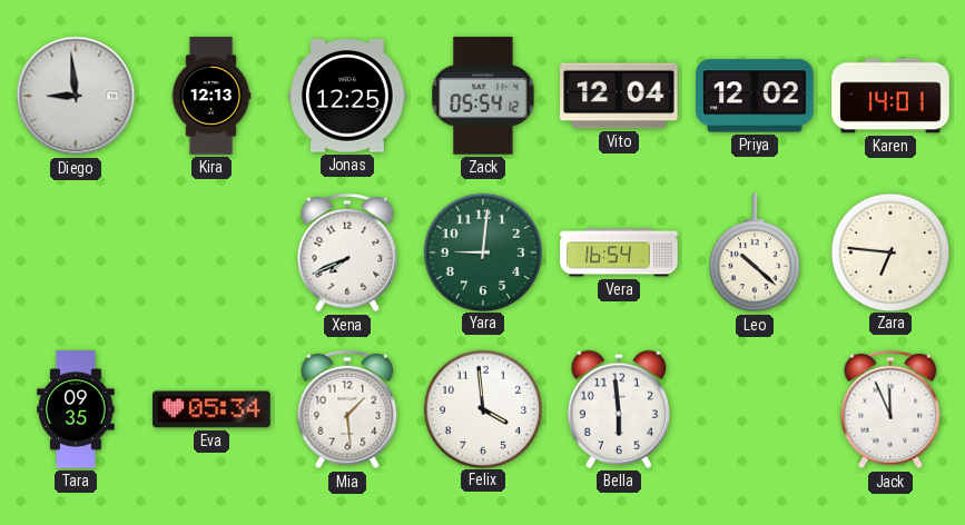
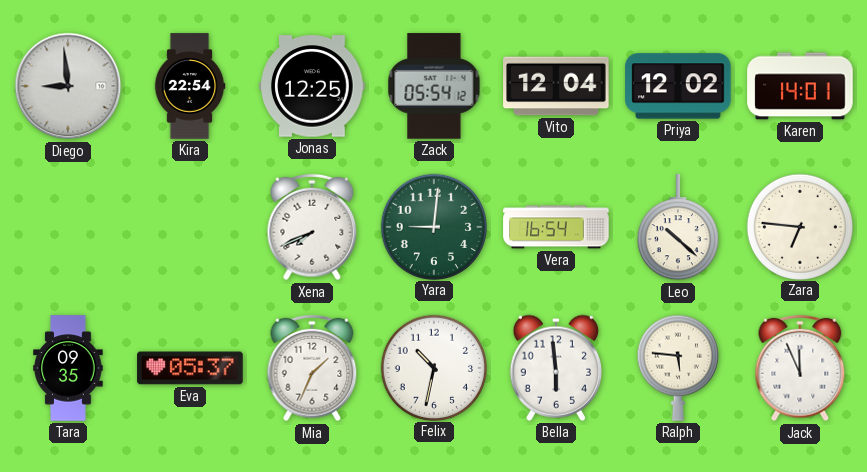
Kira: 12:13 -> 22:54
Eva: 05:34 -> 05:37
Mia: 1:29 -> 1:34
Felix: 3:59 -> 10:32
Ralph: none -> 5:46
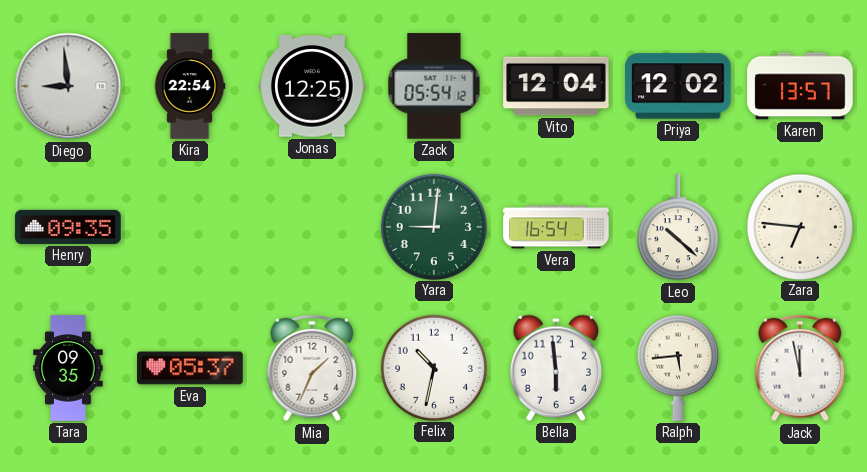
Karen: 14:01 -> 13:57
Henry: none -> 09:35
Xena: 7:41 -> none
Ralph: 5:46 -> 5:44
Jack: 11:56 -> 11:58
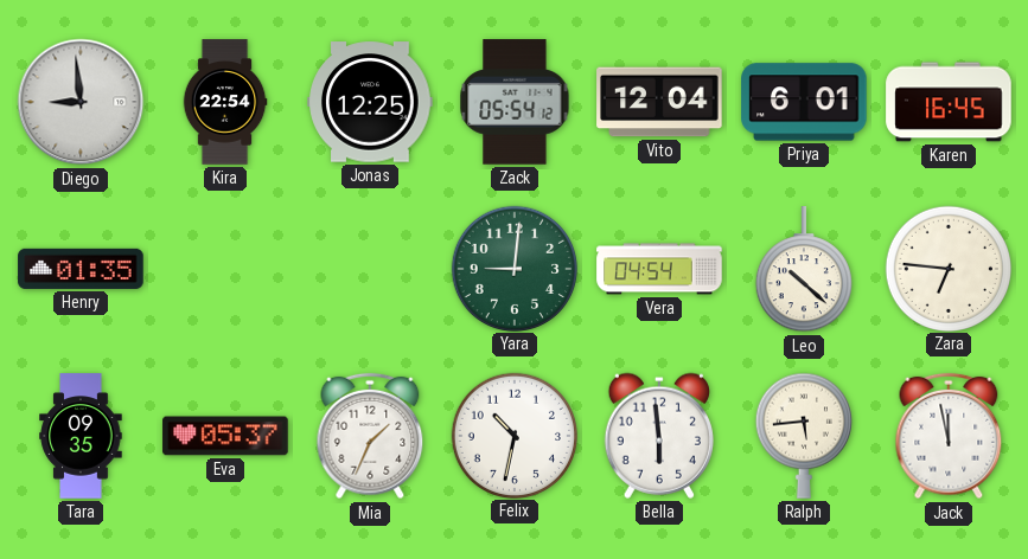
Priya: 12:02 -> 6:01
Karen: 13:57 -> 16:45
Henry: 09:35 -> 01:35
Vera: 16:54 -> 04:54
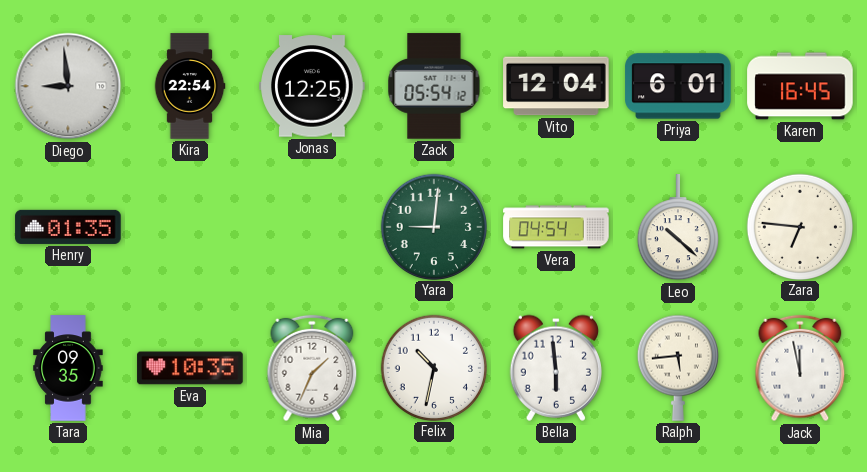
Eva: 05:37 -> 10:35
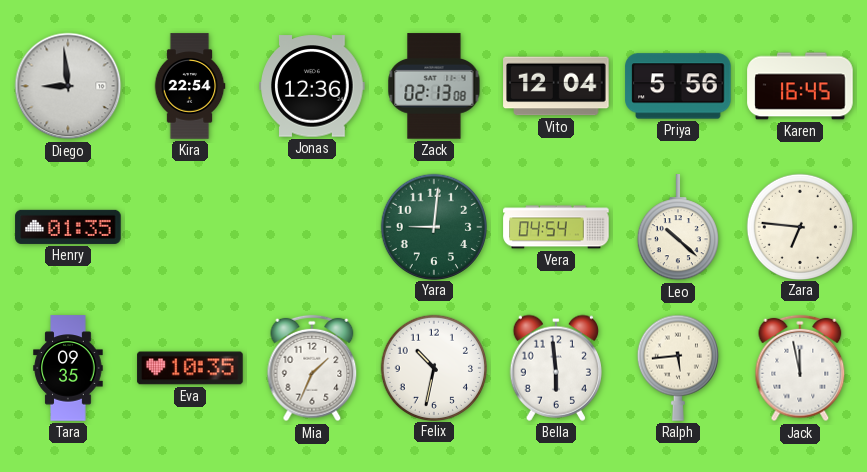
Jonas: 12:25 -> 12:36
Zack: 05:54 -> 02:13
Priya: 6:01 -> 5:56
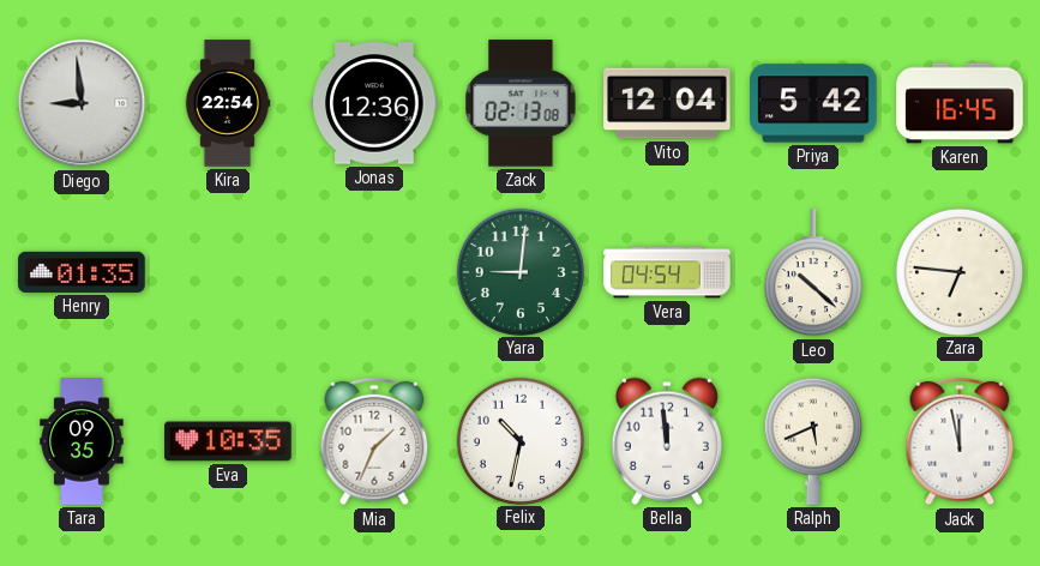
Priya: 5:56 -> 5:42
Bella: 5:59 -> 11:59
Ralph: 5:44 -> 5:41
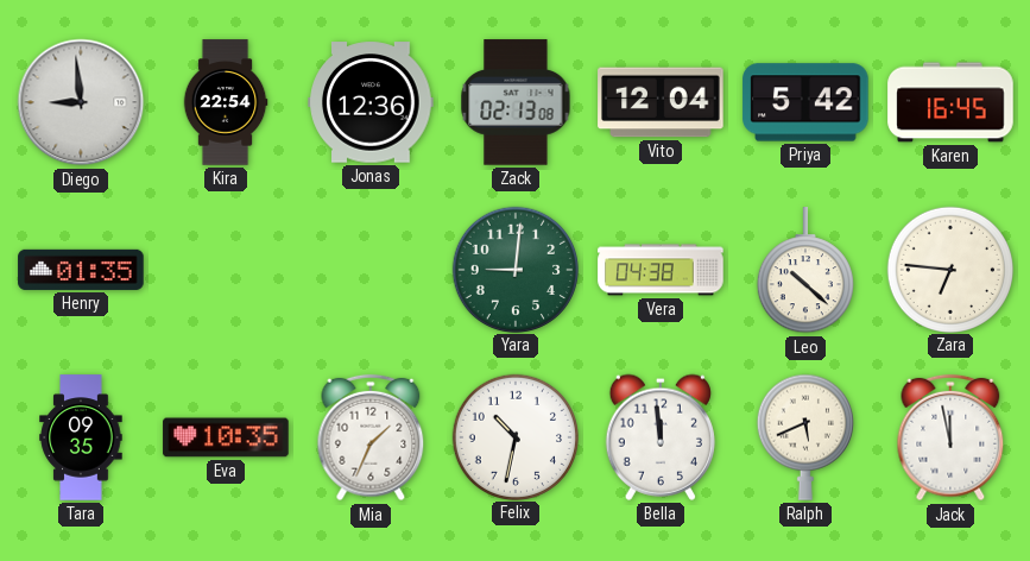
Vera: 04:54 -> 04:38
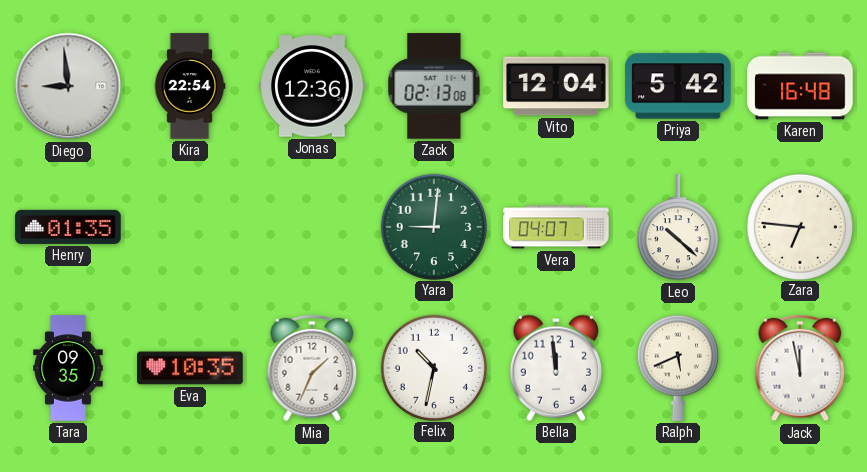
Karen: 16:45 -> 16:48
Vera: 04:38 -> 04:07
